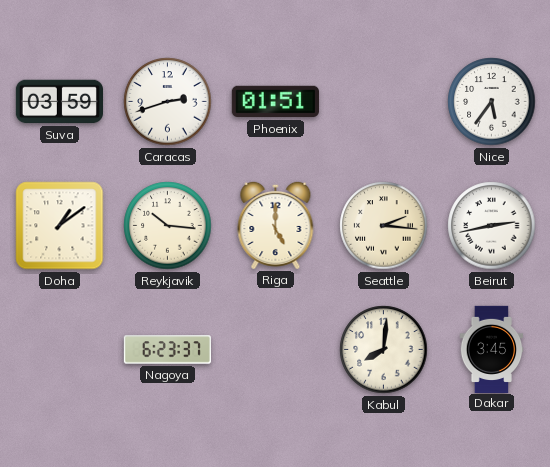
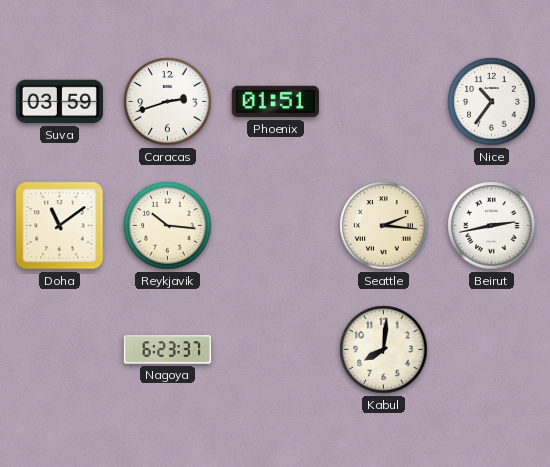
Nice: 5:36 -> 10:36
Doha: 1:09 -> 11:09
Riga: 5:00 -> none
Dakar: 3:45 -> none
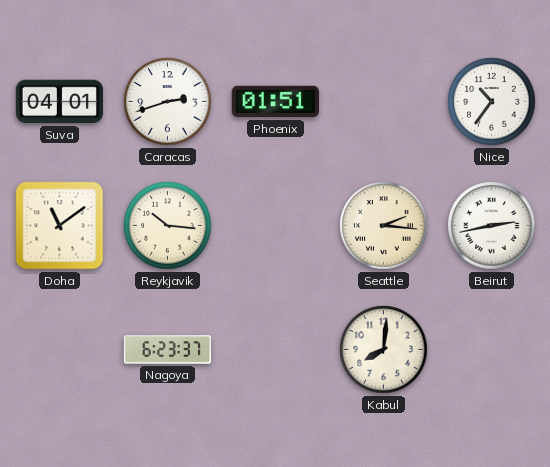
Suva: 03:59 -> 04:01
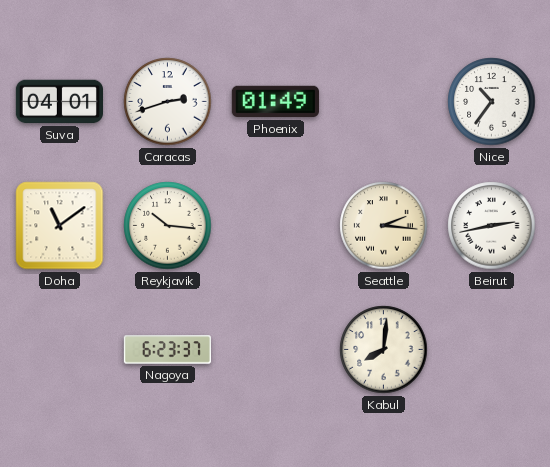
Phoenix: 01:51 -> 01:49
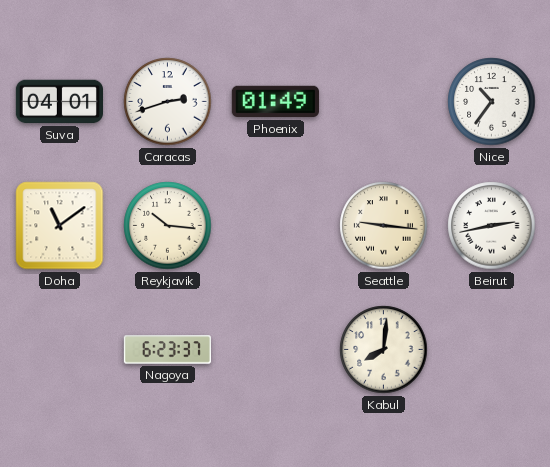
Seattle: 2:16 -> 9:16
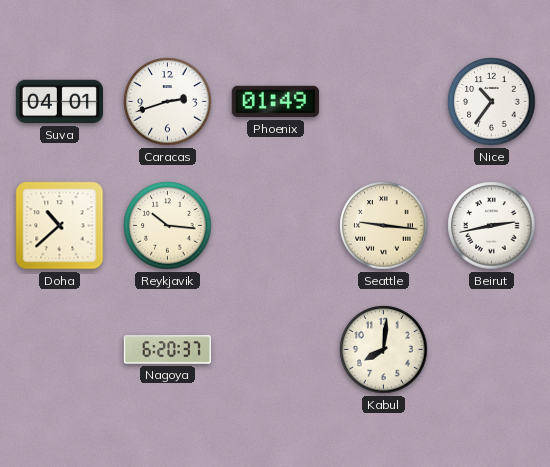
Doha: 11:09 -> 10:38
Nagoya: 6:23 -> 6:20
